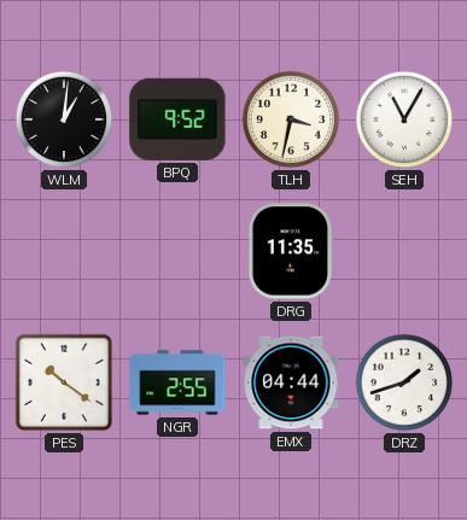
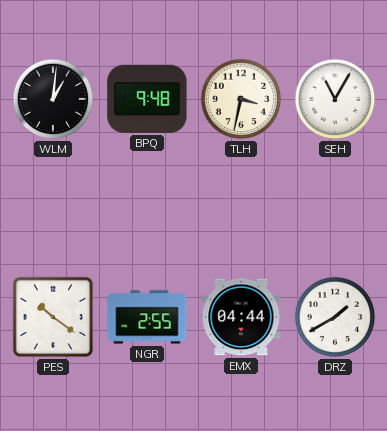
BPQ: 9:52 -> 9:48
DRG: 11:35 -> none
DRZ: 1:42 -> 1:40
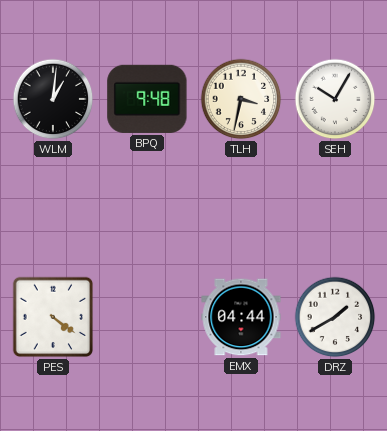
SEH: 11:05 -> 10:05
PES: 10:21 -> 4:21
NGR: 2:55 -> none
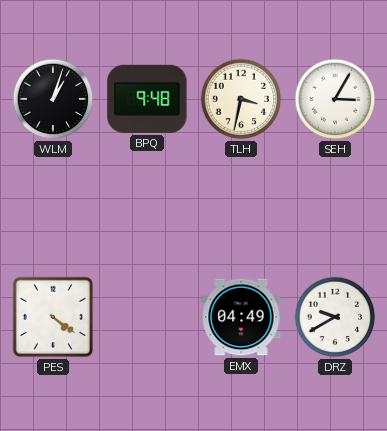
WLM: 1:01 -> 1:03
SEH: 10:05 -> 3:05
EMX: 04:44 -> 04:49
DRZ: 1:40 -> 9:40
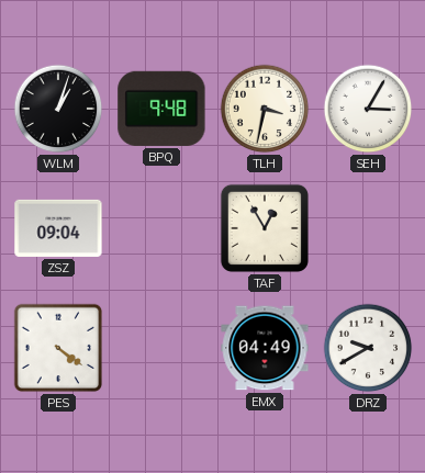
ZSZ: none -> 09:04
TAF: none -> 12:55
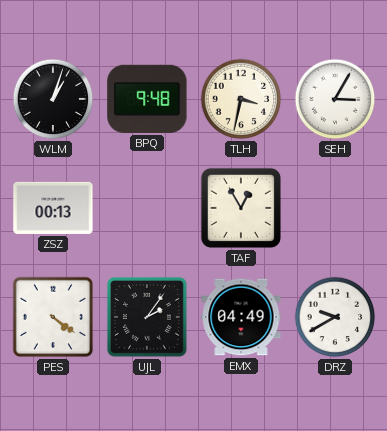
ZSZ: 09:04 -> 00:13
UJL: none -> 2:06
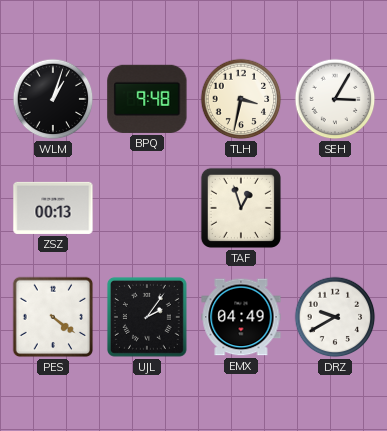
TAF: 12:55 -> 12:57
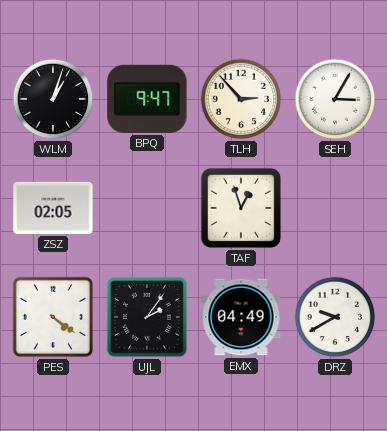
BPQ: 9:48 -> 9:47
TLH: 3:32 -> 2:53
ZSZ: 00:13 -> 02:05
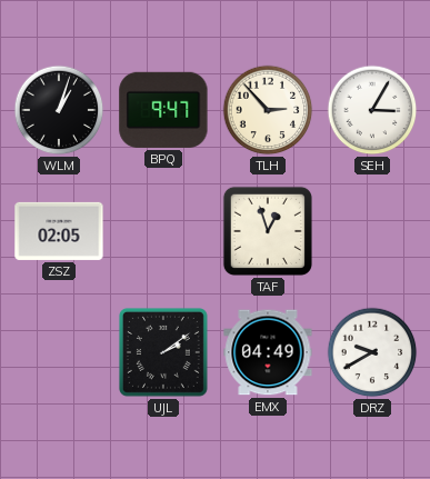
PES: 4:21 -> none
UJL: 2:06 -> 2:09
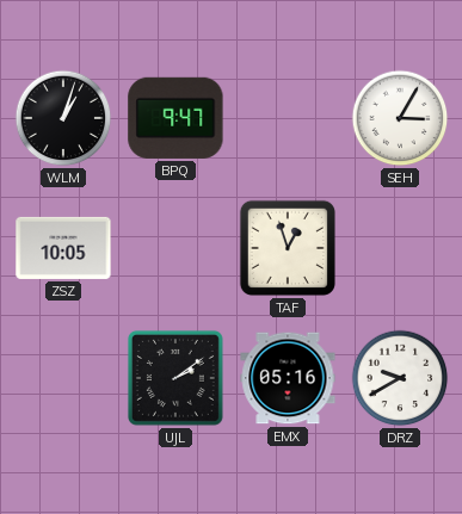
TLH: 2:53 -> none
ZSZ: 02:05 -> 10:05
EMX: 04:49 -> 05:16
